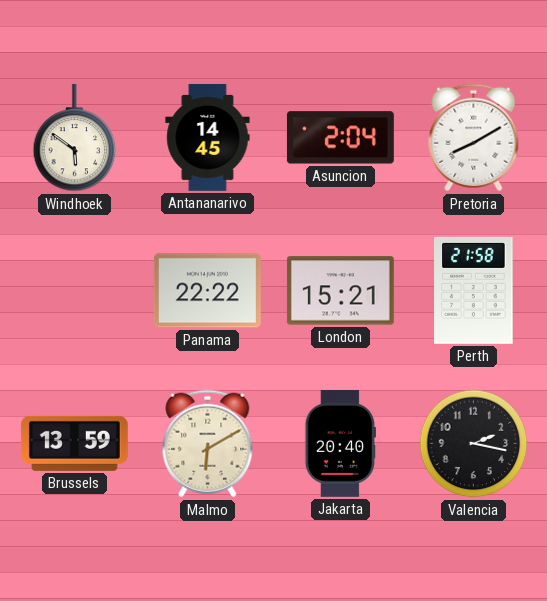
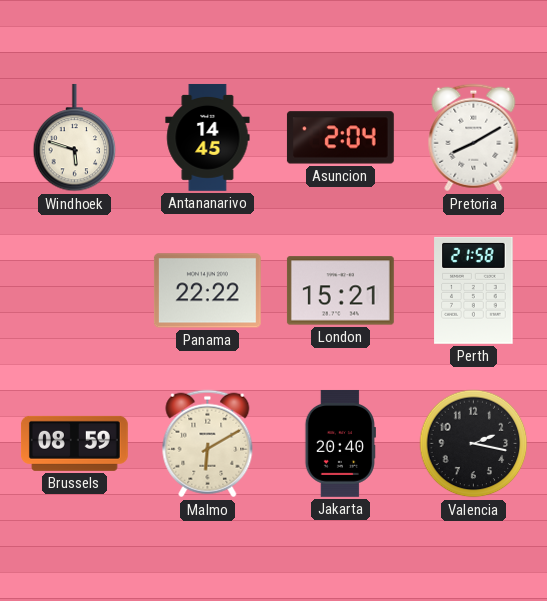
Windhoek: 5:51 -> 5:48
Brussels: 13:59 -> 08:59
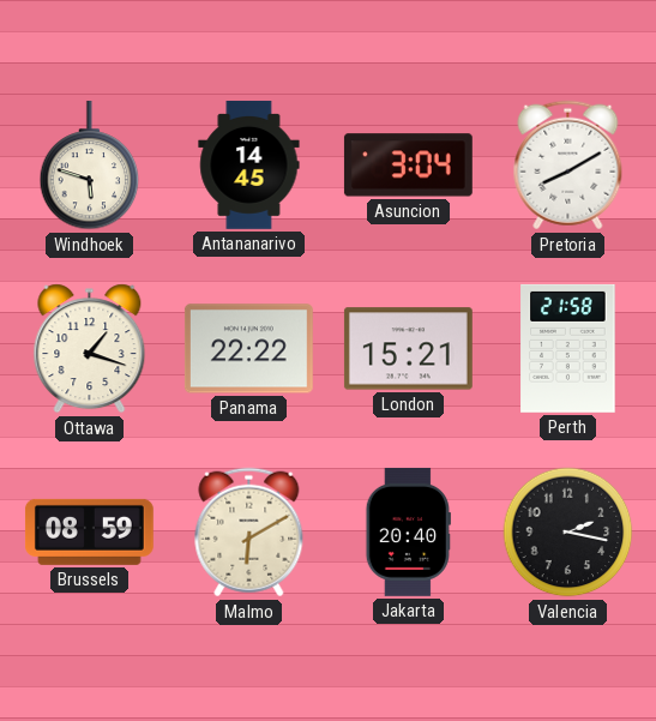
Asuncion: 2:04 -> 3:04
Ottawa: none -> 1:18
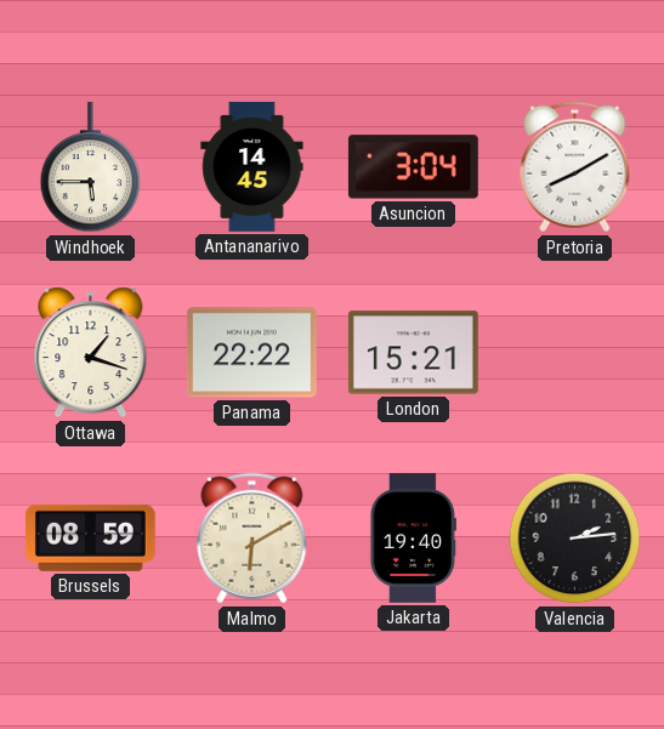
Windhoek: 5:48 -> 5:45
Perth: 21:58 -> none
Jakarta: 20:40 -> 19:40
Valencia: 2:17 -> 2:14
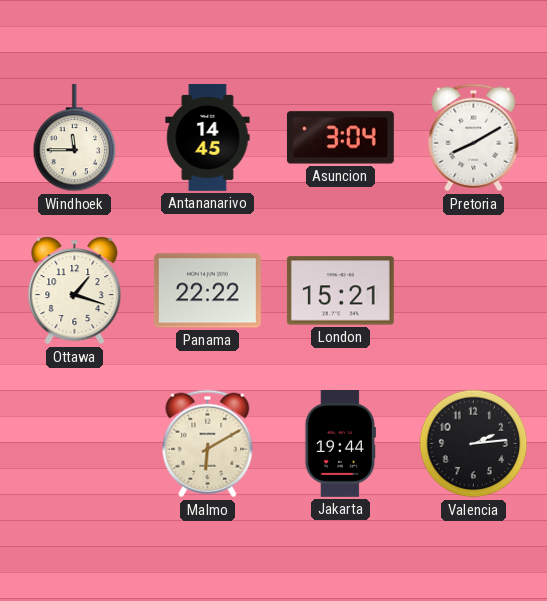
Windhoek: 5:45 -> 11:45
Brussels: 08:59 -> none
Jakarta: 19:40 -> 19:44
